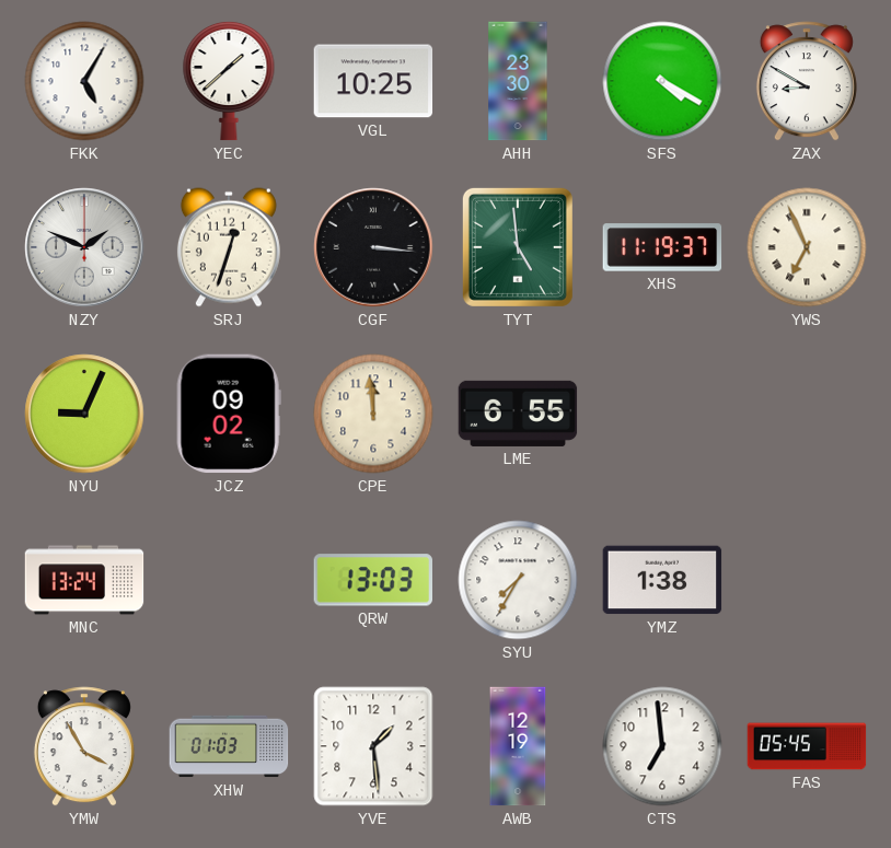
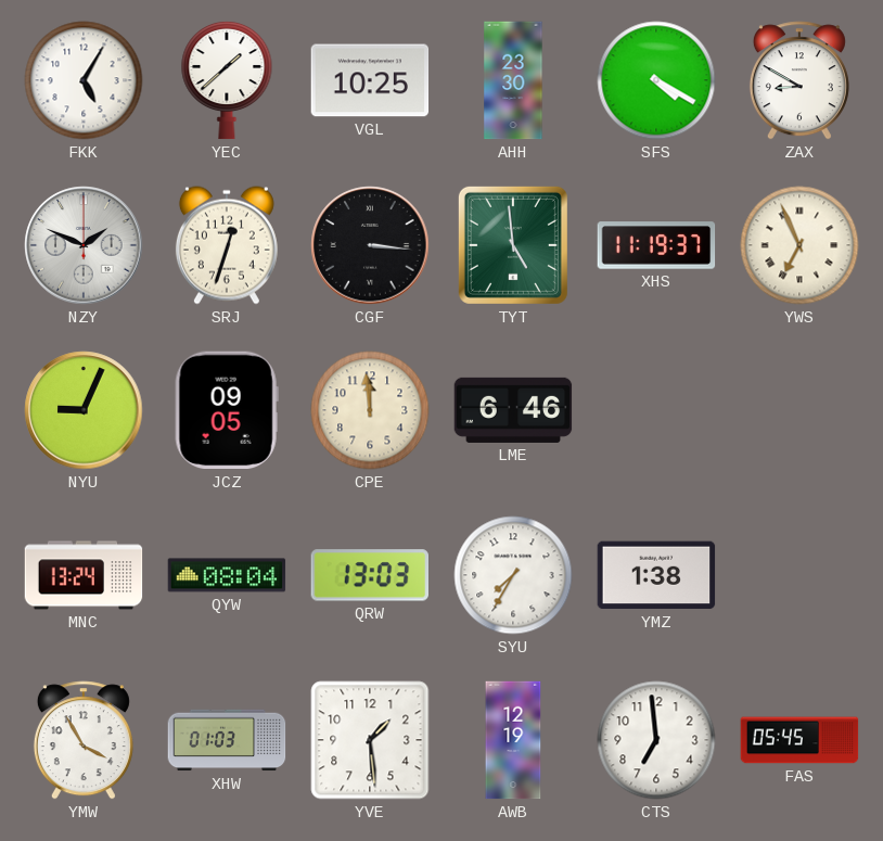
JCZ: 09:02 -> 09:05
LME: 6:55 -> 6:46
QYW: none -> 08:04
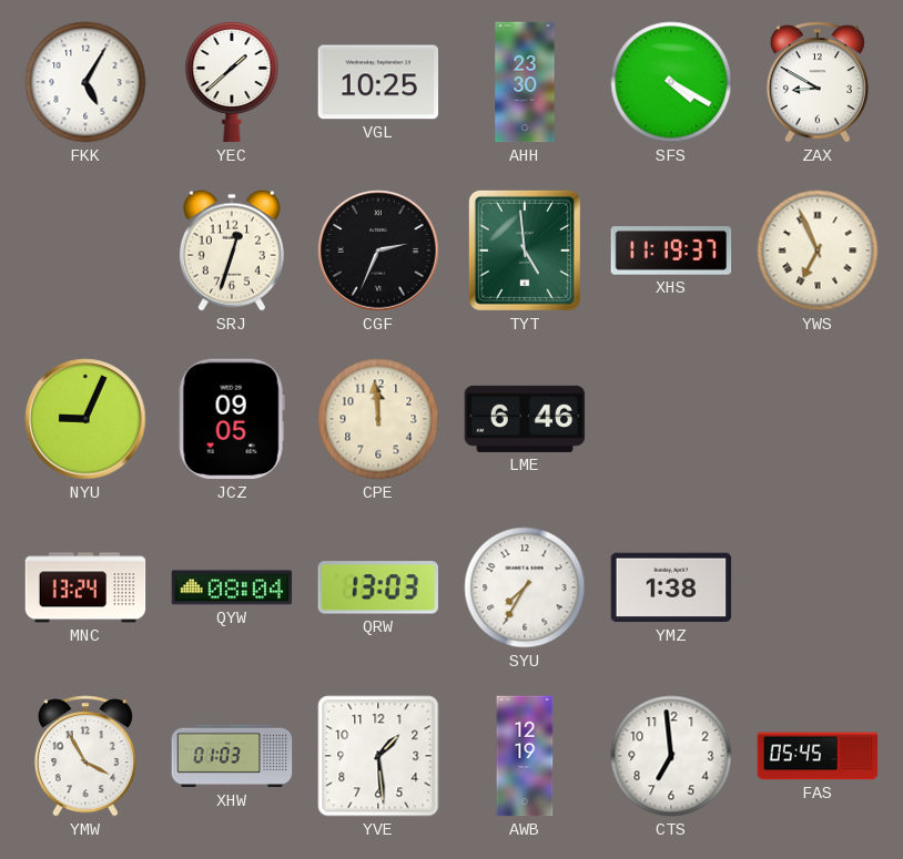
NZY: 1:49 -> none
CGF: 3:16 -> 2:34
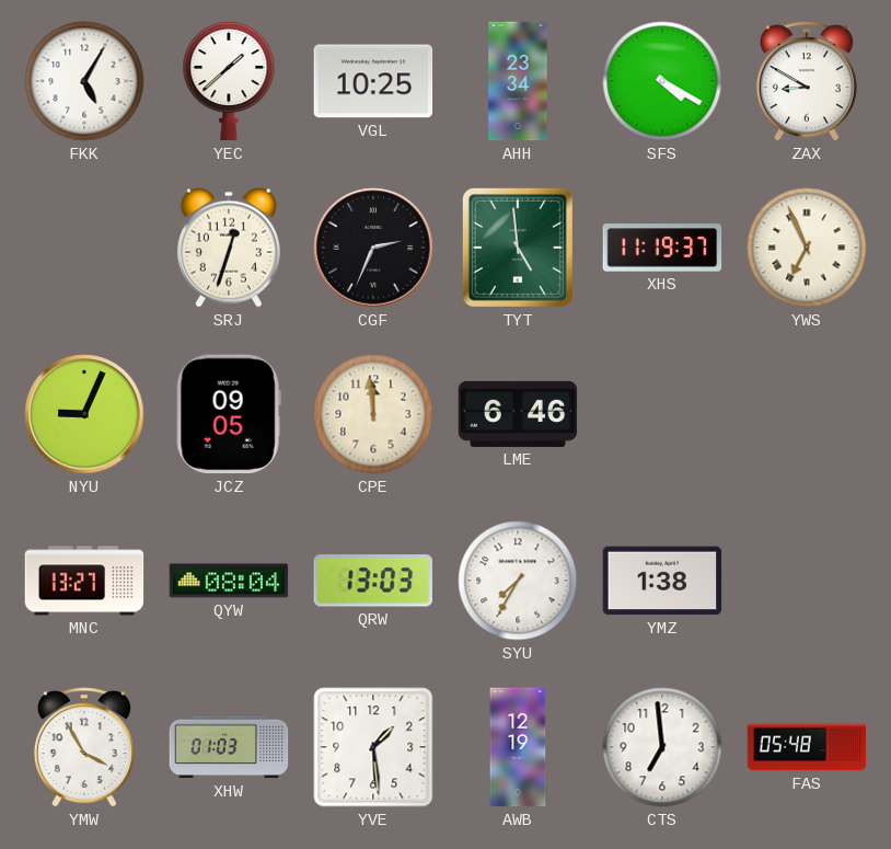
AHH: 23:30 -> 23:34
MNC: 13:24 -> 13:27
FAS: 05:45 -> 05:48
